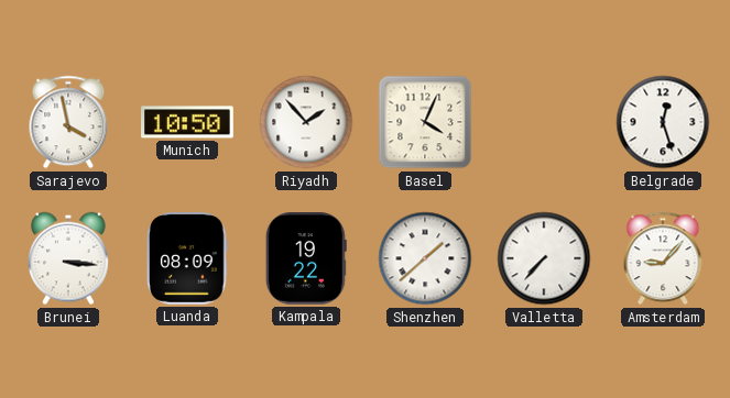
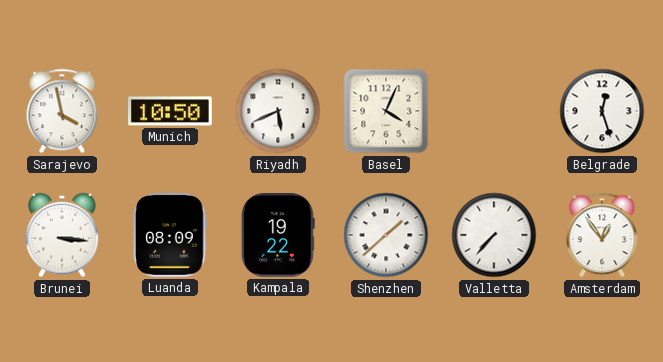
Riyadh: 1:53 -> 5:41
Amsterdam: 9:07 -> 12:54
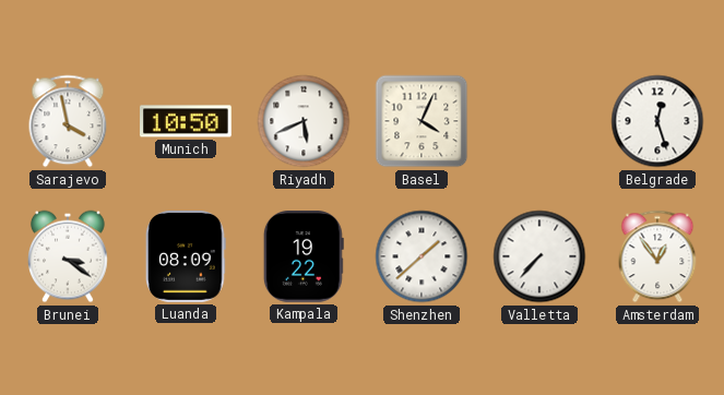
Brunei: 3:16 -> 3:21
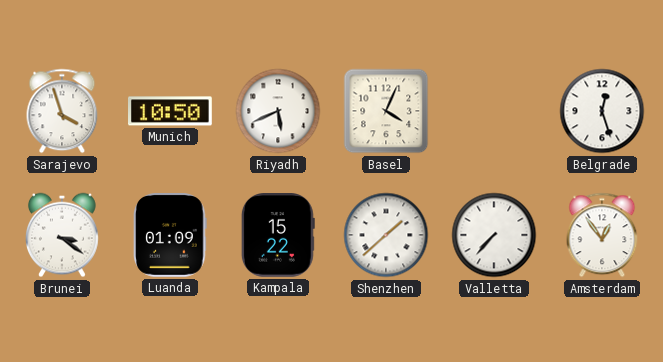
Sarajevo: 3:58 -> 3:57
Luanda: 08:09 -> 01:09
Kampala: 19:22 -> 15:22
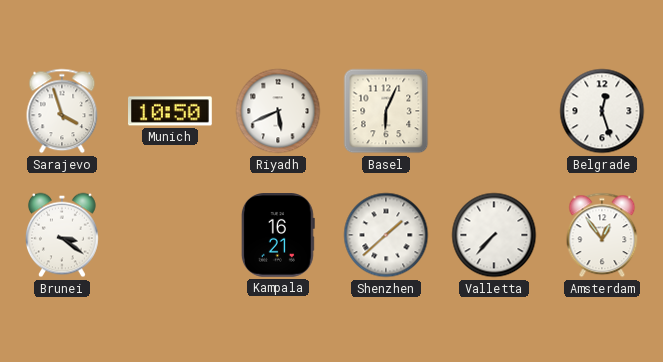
Basel: 4:04 -> 6:04
Luanda: 01:09 -> none
Kampala: 15:22 -> 16:21
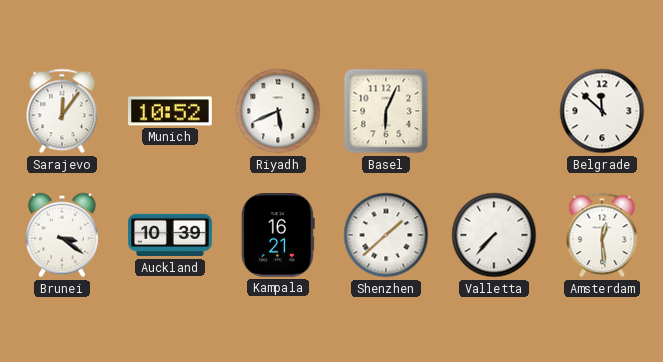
Sarajevo: 3:57 -> 12:06
Munich: 10:50 -> 10:52
Belgrade: 12:27 -> 11:52
Auckland: none -> 10:39
Amsterdam: 12:54 -> 12:29
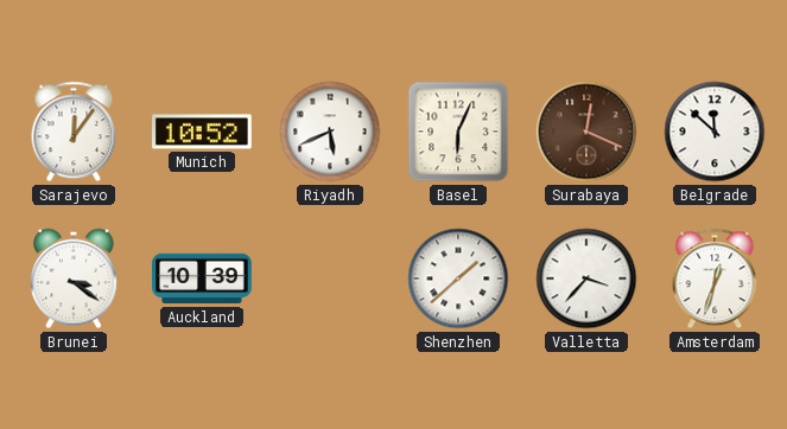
Surabaya: none -> 12:19
Kampala: 16:21 -> none
Valletta: 7:37 -> 3:37
Amsterdam: 12:29 -> 12:33
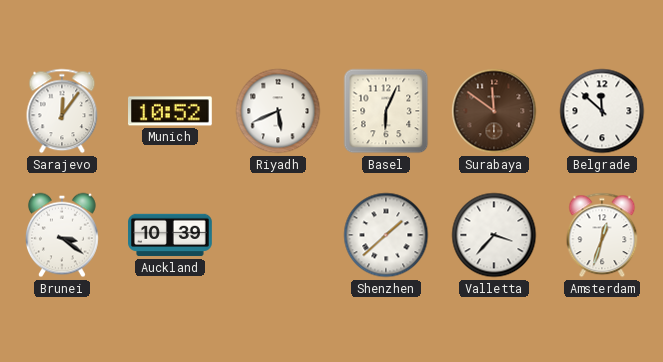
Surabaya: 12:19 -> 11:51
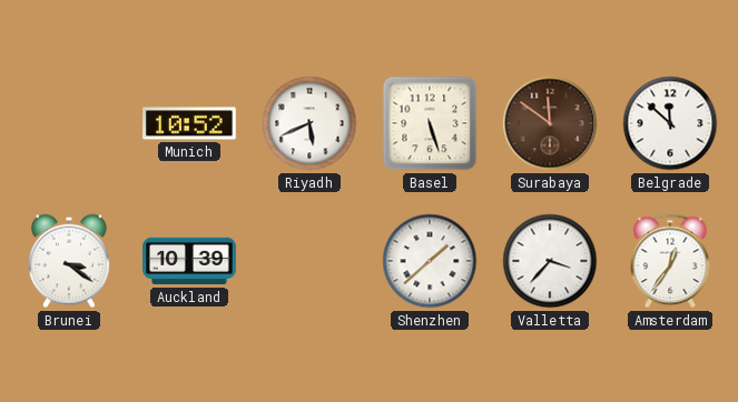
Sarajevo: 12:06 -> none
Basel: 6:04 -> 5:27
Amsterdam: 12:33 -> 12:36
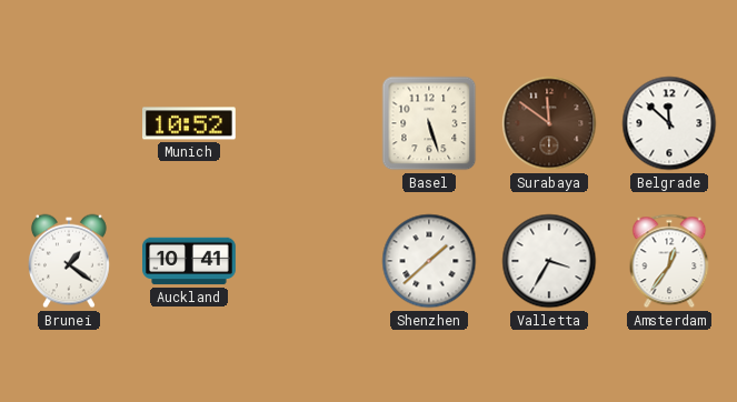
Riyadh: 5:41 -> none
Brunei: 3:21 -> 1:21
Auckland: 10:39 -> 10:41
Valletta: 3:37 -> 3:35
